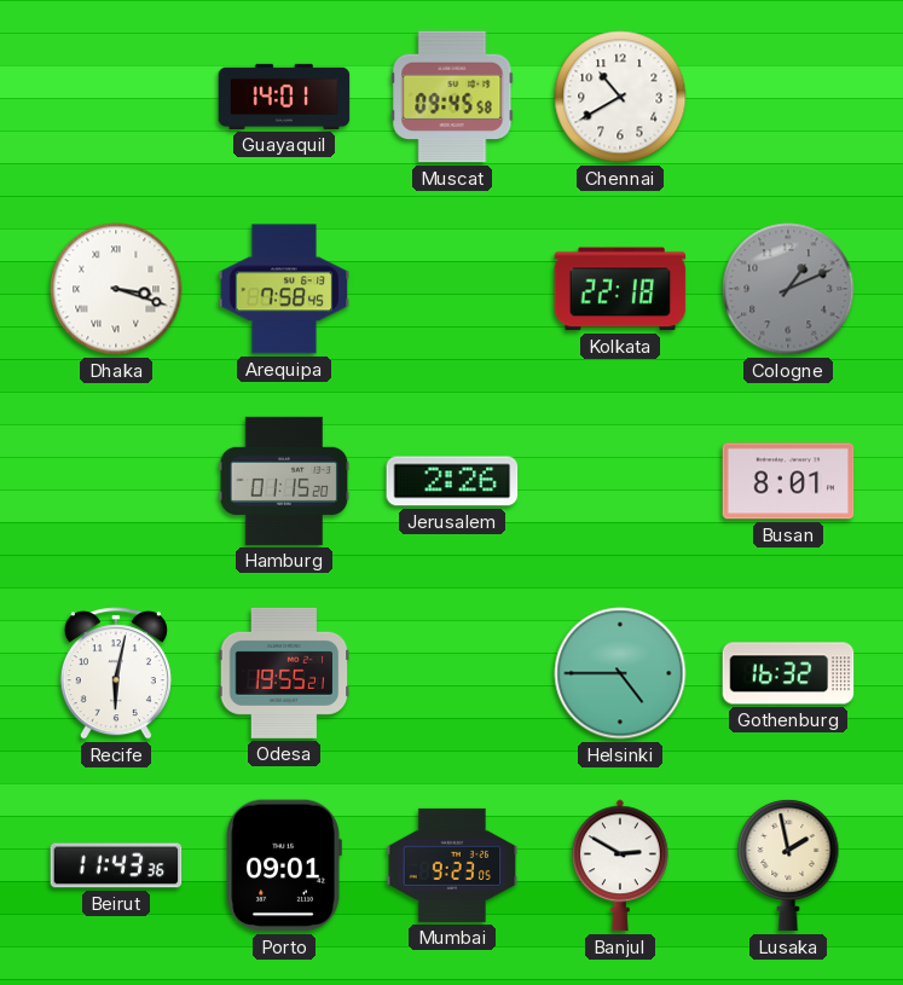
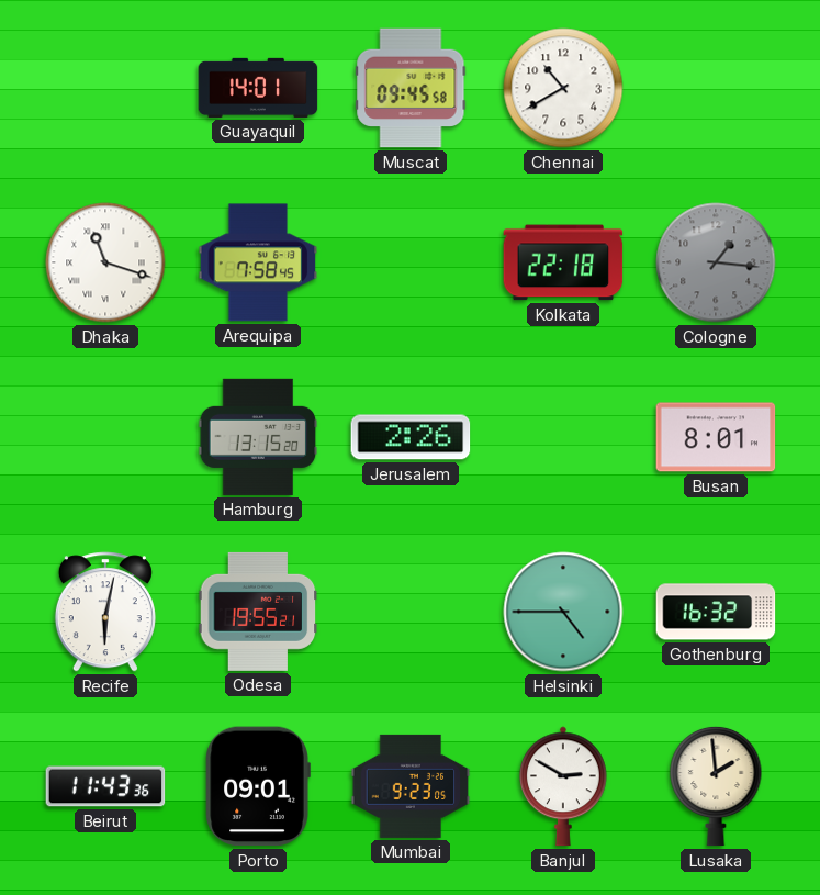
Dhaka: 3:18 -> 11:18
Cologne: 1:11 -> 1:16
Hamburg: 01:15 -> 13:15
Lusaka: 1:58 -> 1:59
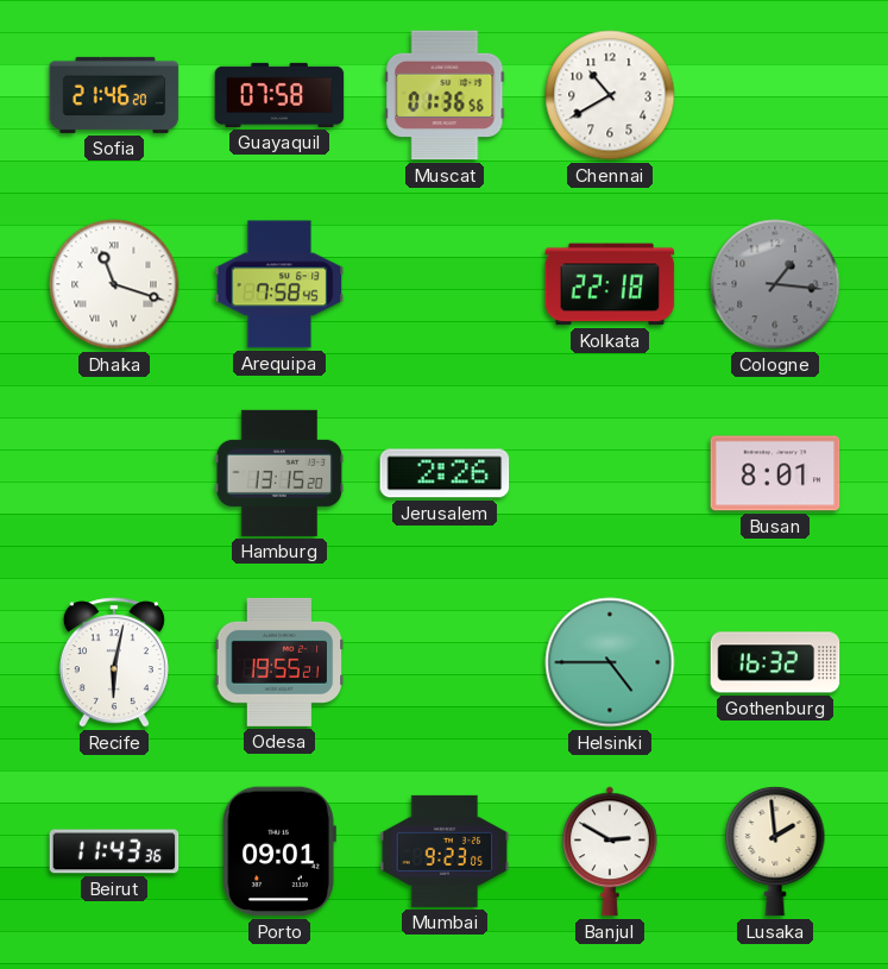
Sofia: none -> 21:46
Guayaquil: 14:01 -> 07:58
Muscat: 09:45 -> 01:36
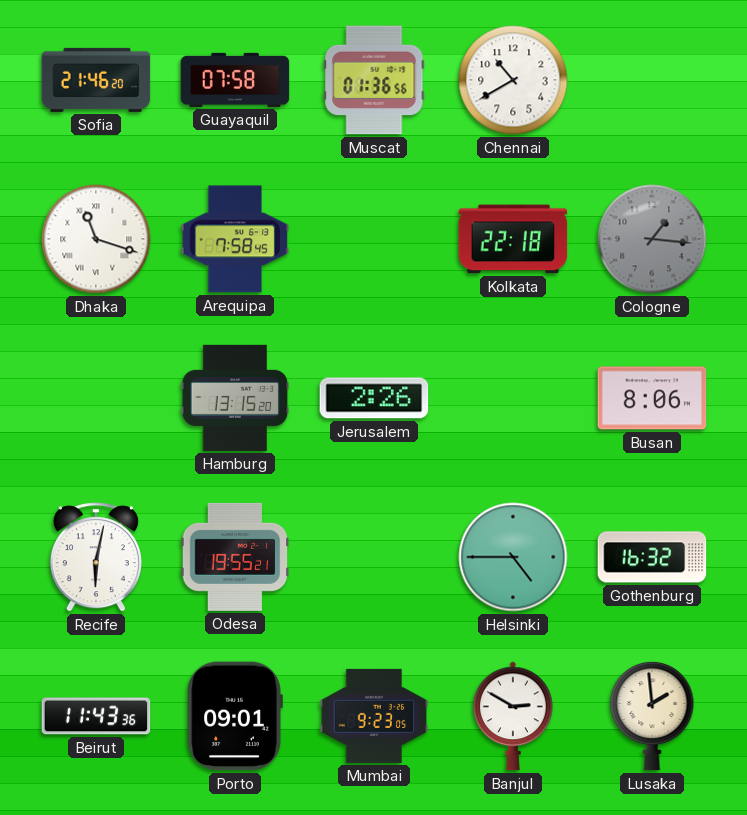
Busan: 8:01 -> 8:06
